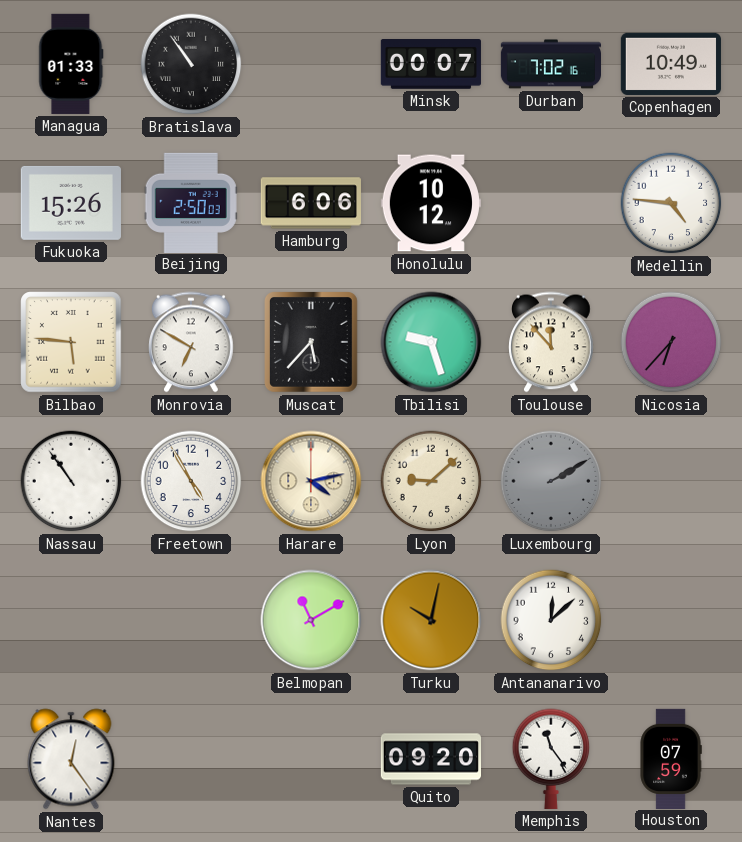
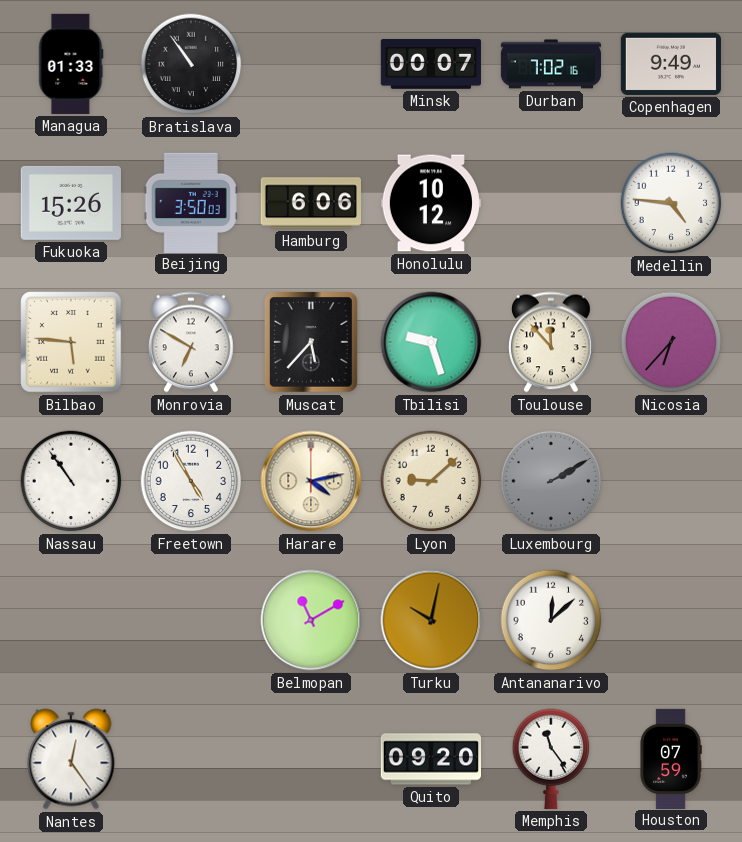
Copenhagen: 10:49 -> 9:49
Beijing: 2:50 -> 3:50
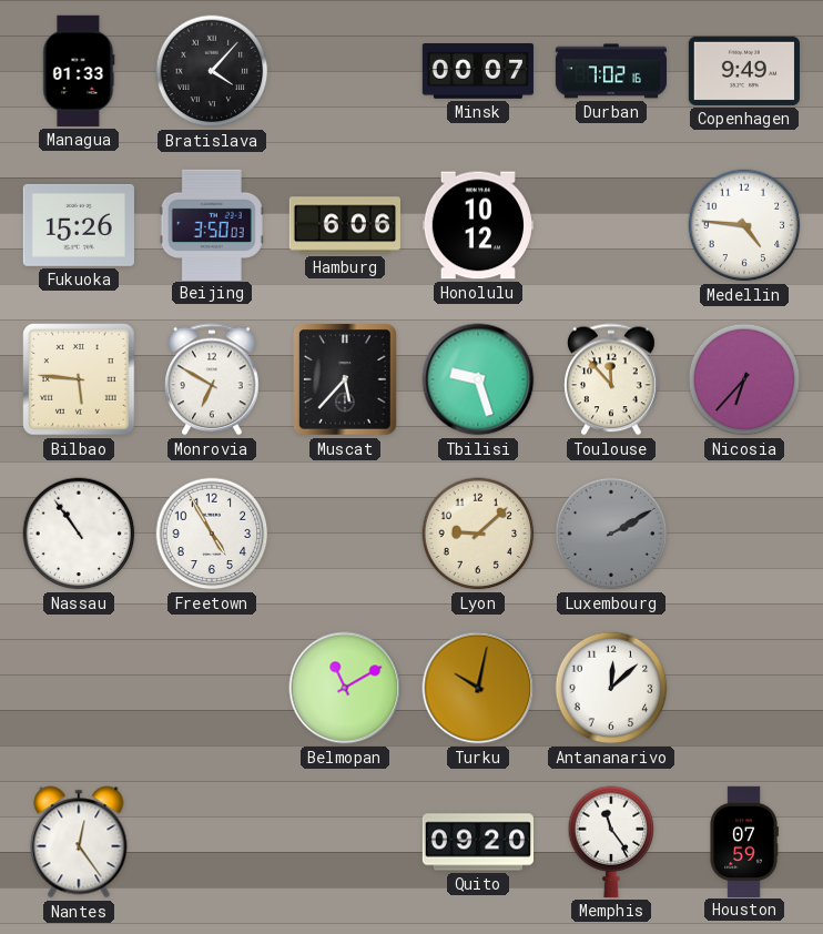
Bratislava: 10:54 -> 4:07
Harare: 4:13 -> none
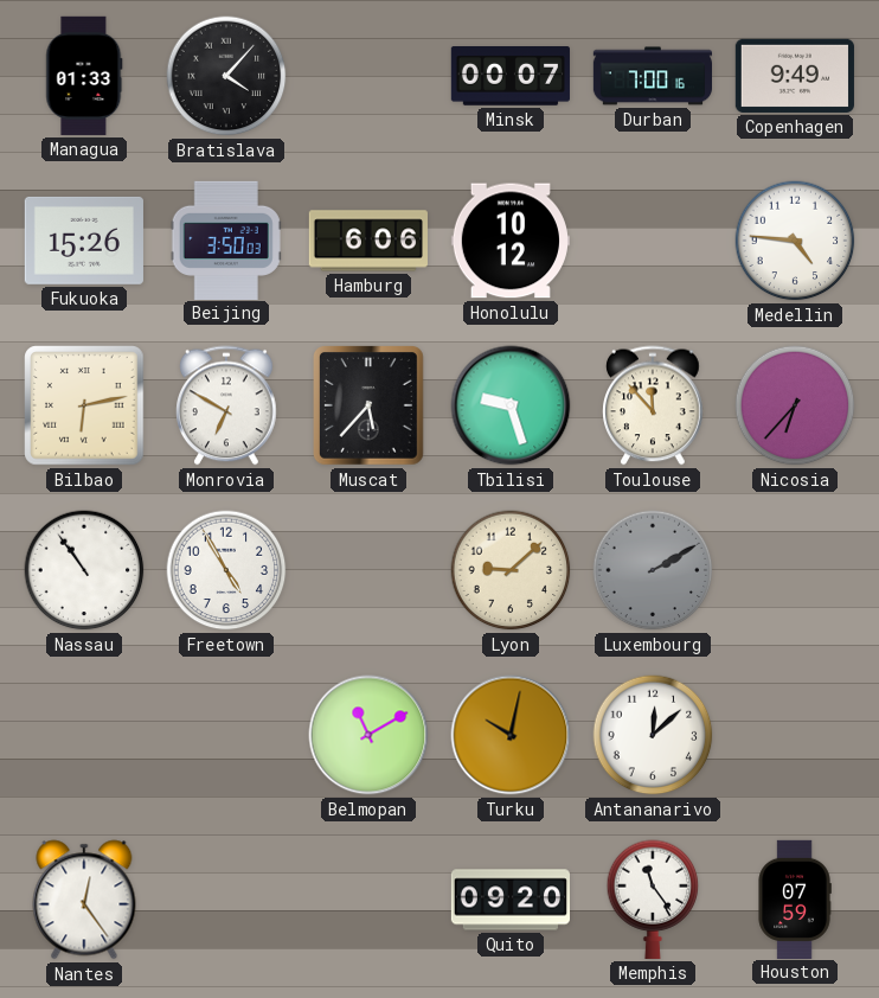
Durban: 7:02 -> 7:00
Bilbao: 5:46 -> 6:13
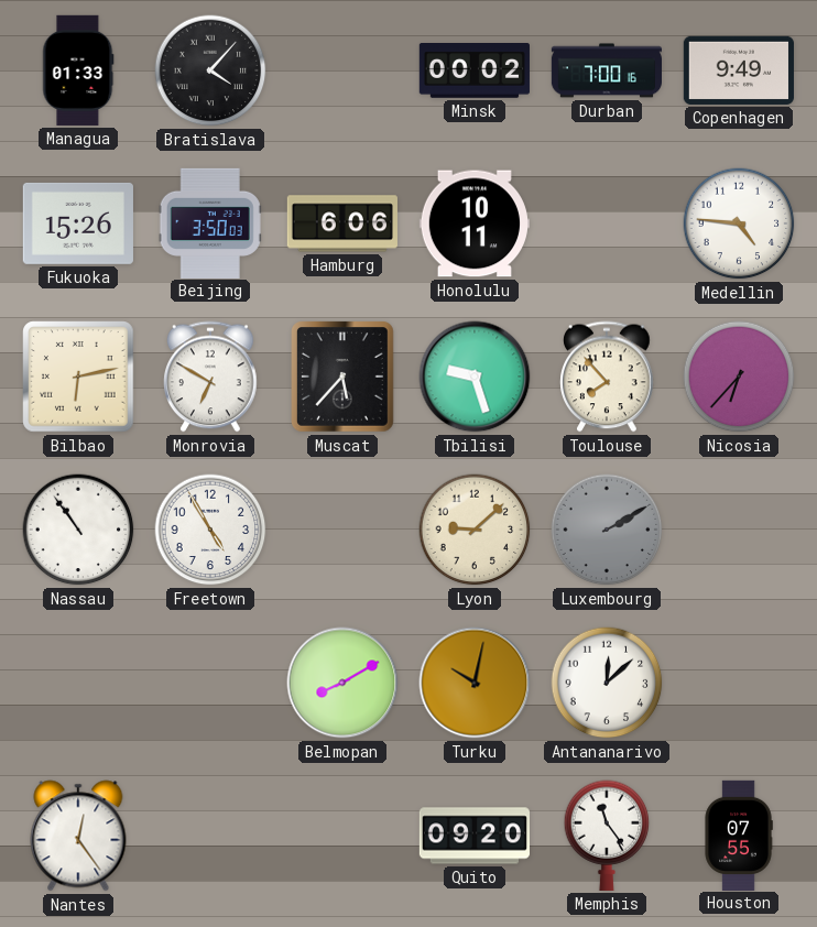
Minsk: 00:07 -> 00:02
Honolulu: 10:12 -> 10:11
Toulouse: 11:53 -> 7:53
Belmopan: 11:10 -> 8:10
Houston: 07:59 -> 07:55
